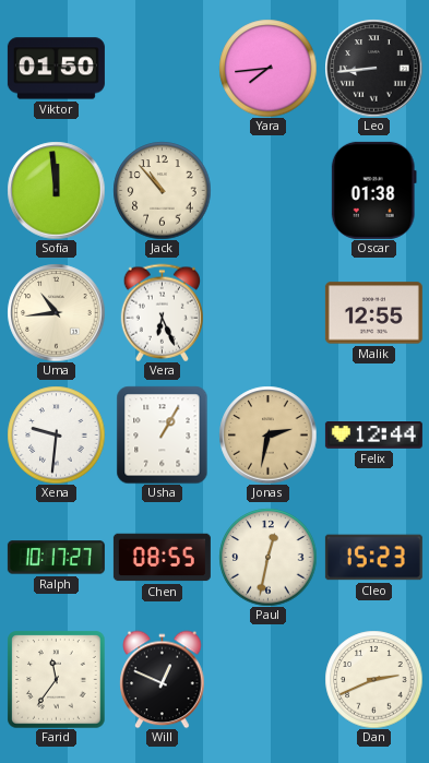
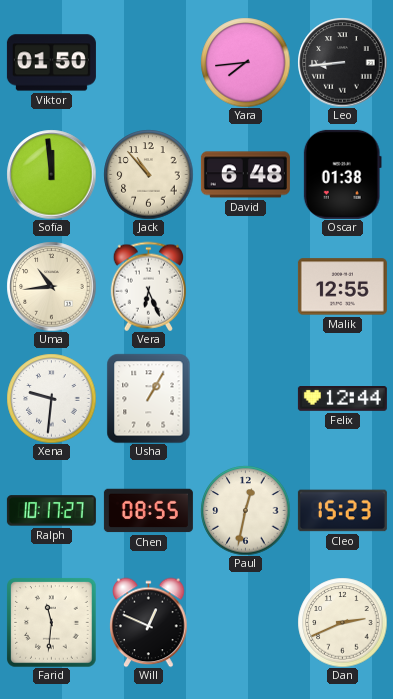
David: none -> 6:48
Jonas: 2:32 -> none
Farid: 11:36 -> 11:31
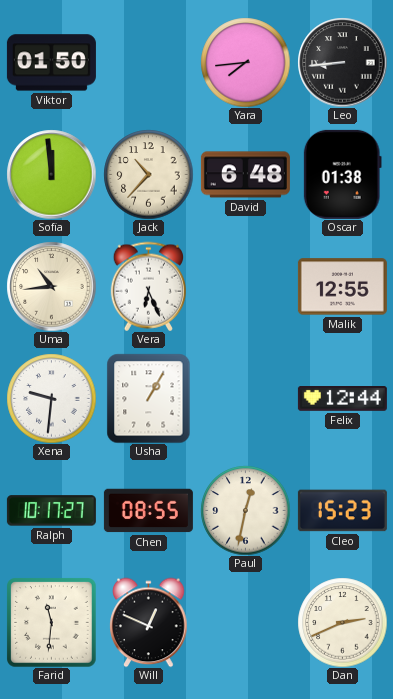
Jack: 10:53 -> 10:37
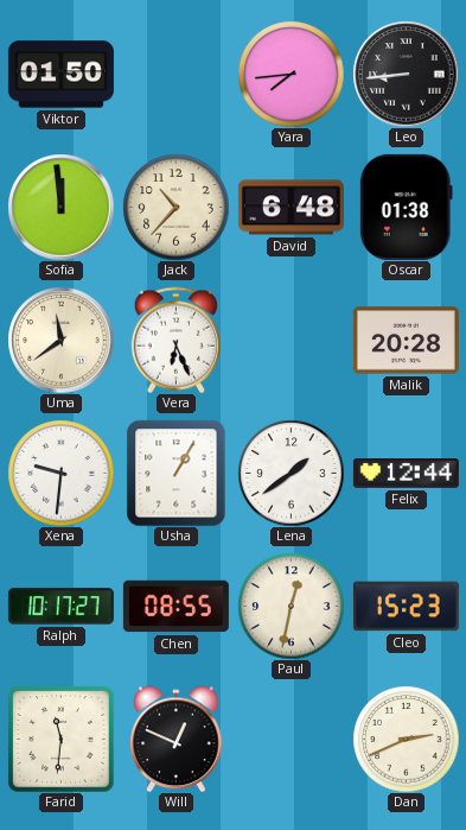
Uma: 10:44 -> 11:39
Malik: 12:55 -> 20:28
Lena: none -> 1:39
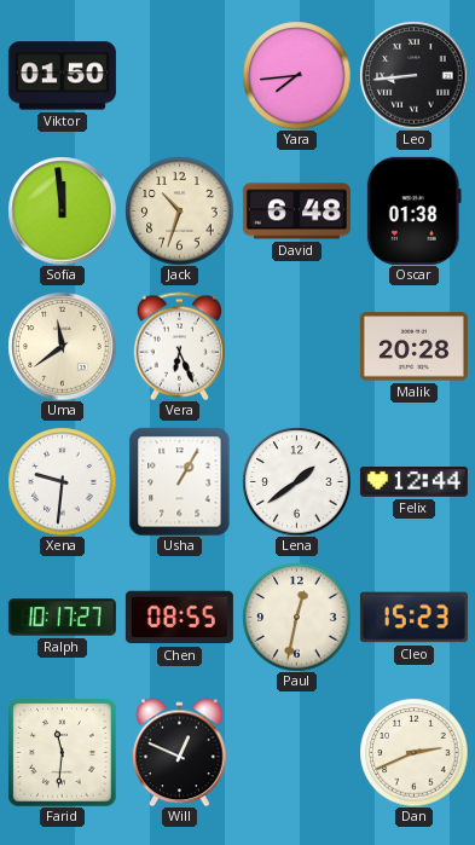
Jack: 10:37 -> 10:33
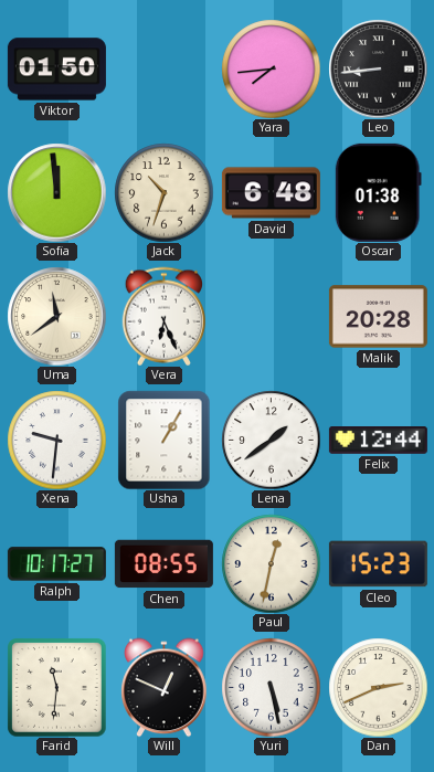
Yuri: none -> 5:28
